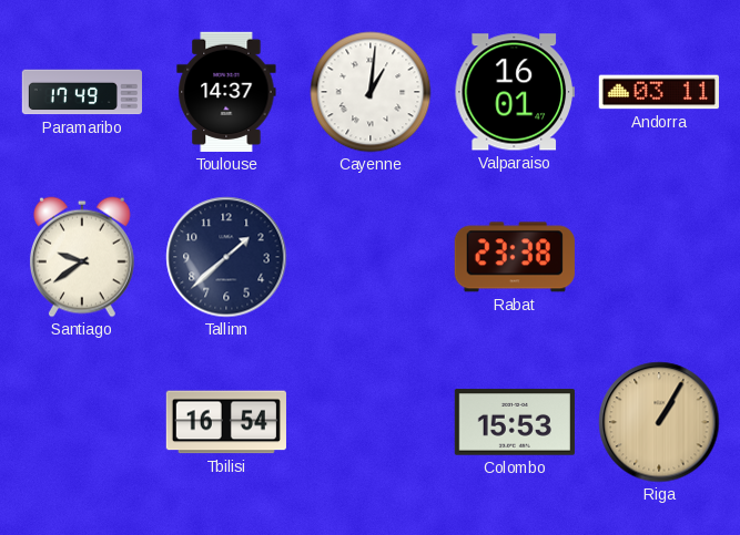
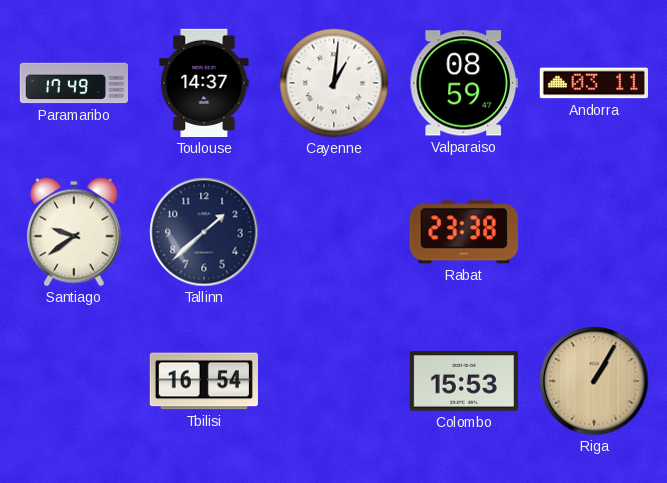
Valparaiso: 16:01 -> 08:59
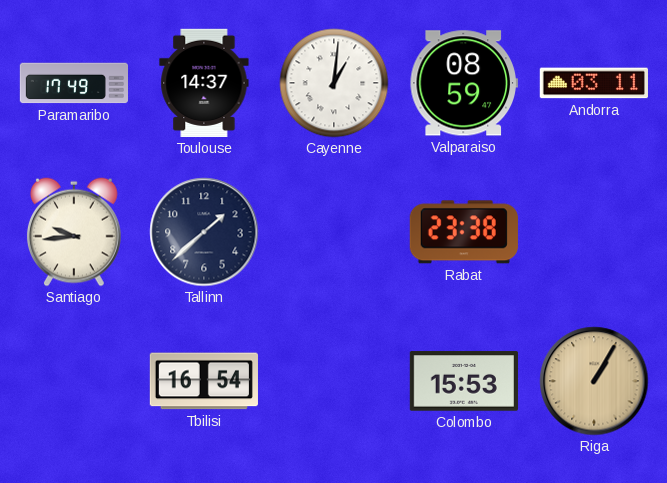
Santiago: 9:39 -> 9:44
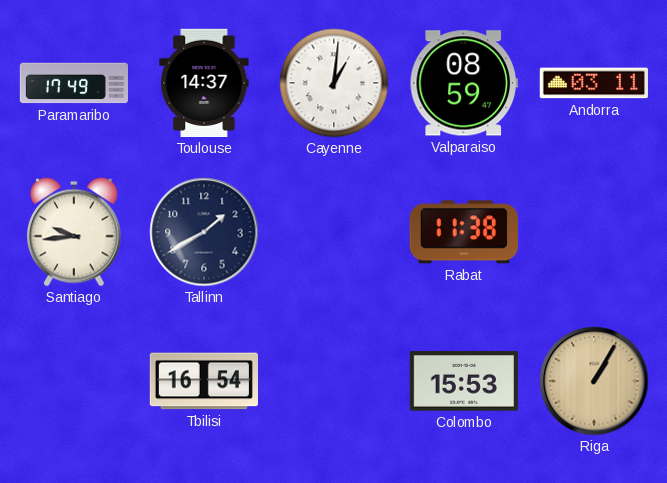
Tallinn: 1:38 -> 1:40
Rabat: 23:38 -> 11:38
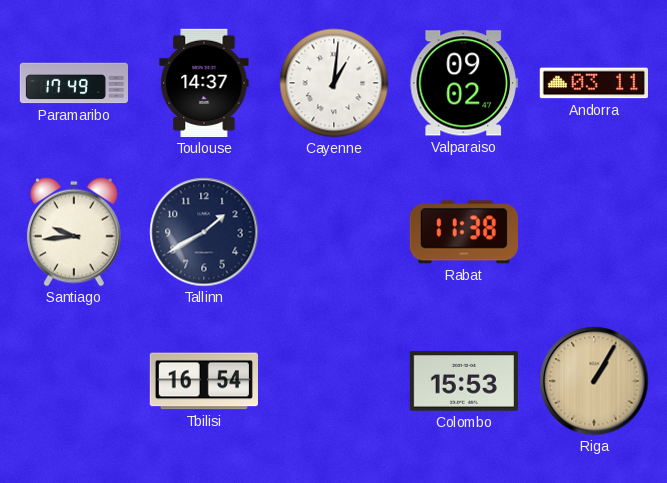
Valparaiso: 08:59 -> 09:02
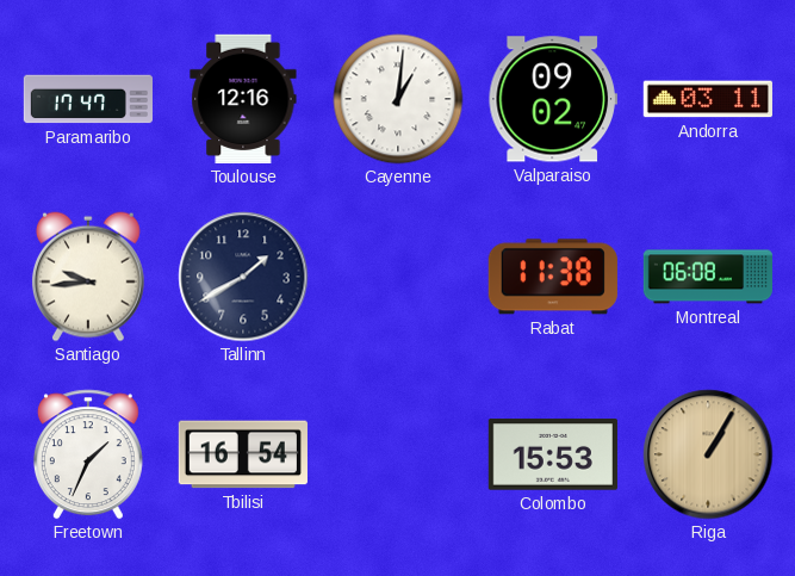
Paramaribo: 17:49 -> 17:47
Toulouse: 14:37 -> 12:16
Montreal: none -> 06:08
Freetown: none -> 1:34
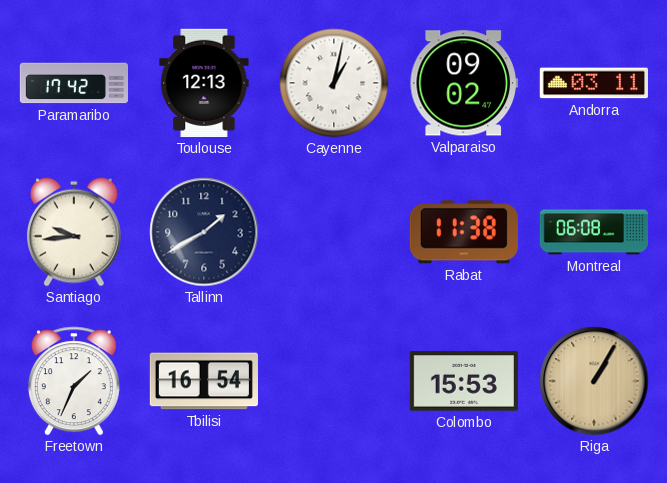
Paramaribo: 17:47 -> 17:42
Toulouse: 12:16 -> 12:13
Cayenne: 1:01 -> 1:02
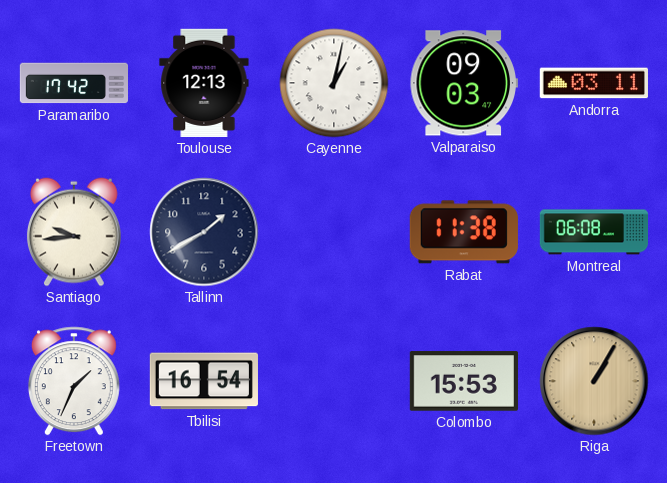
Valparaiso: 09:02 -> 09:03
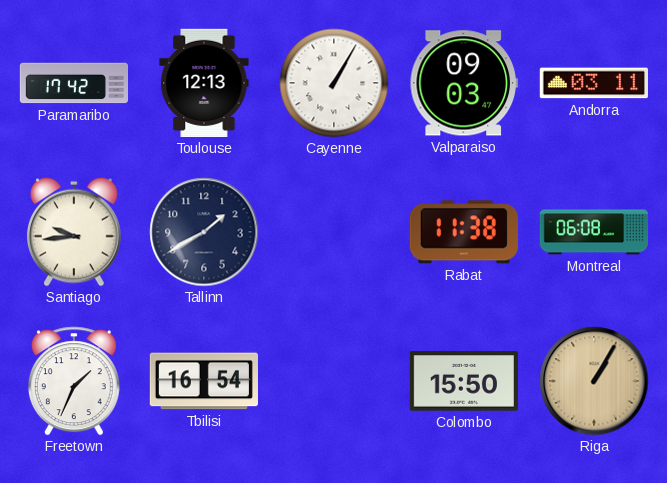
Cayenne: 1:02 -> 1:05
Colombo: 15:53 -> 15:50
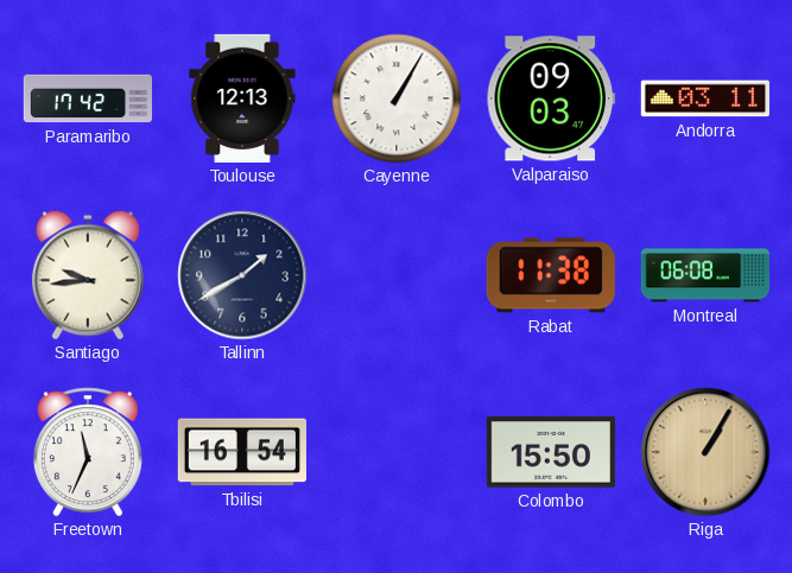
Freetown: 1:34 -> 11:34
